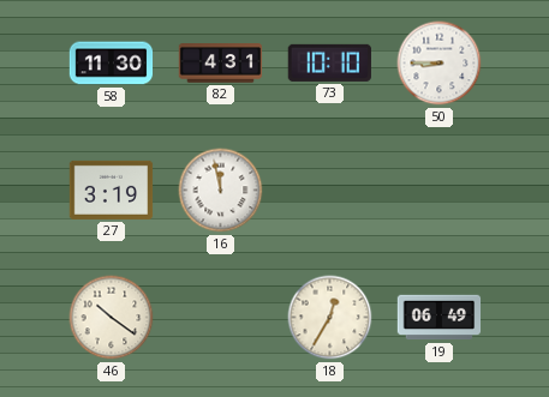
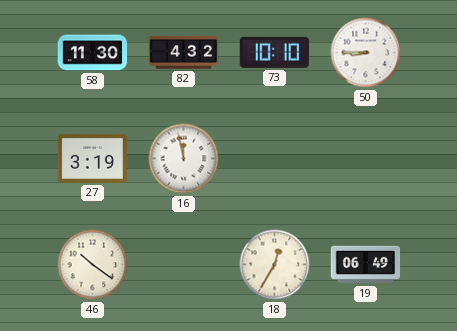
82: 4:31 -> 4:32
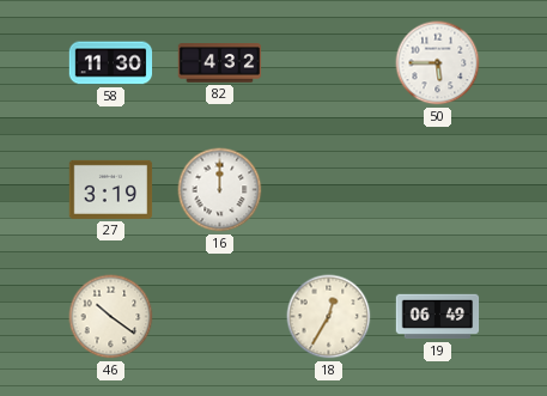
73: 10:10 -> none
50: 8:45 -> 5:45
16: 11:58 -> 12:00
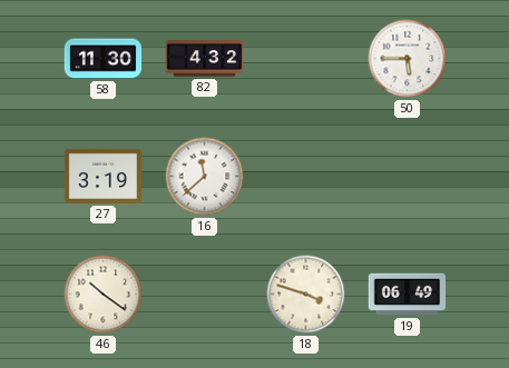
16: 12:00 -> 11:38
18: 12:35 -> 3:48
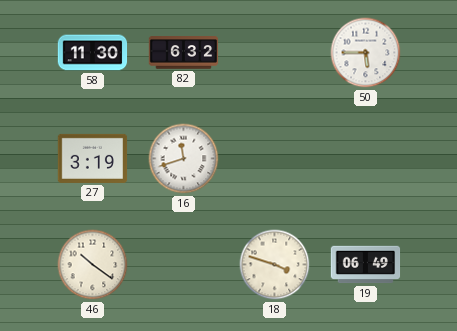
82: 4:32 -> 6:32
16: 11:38 -> 11:42
